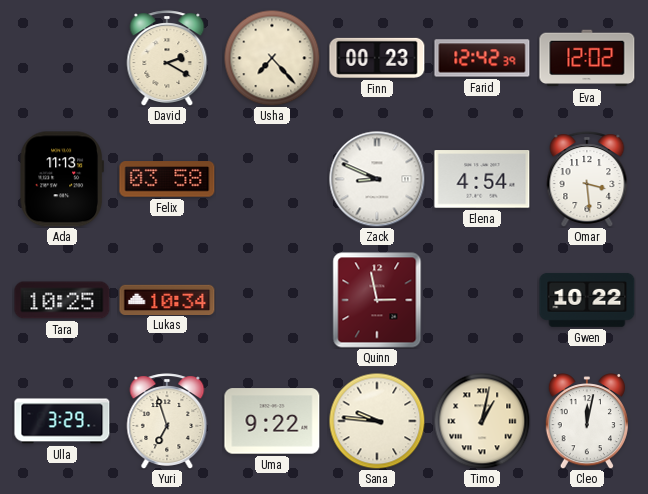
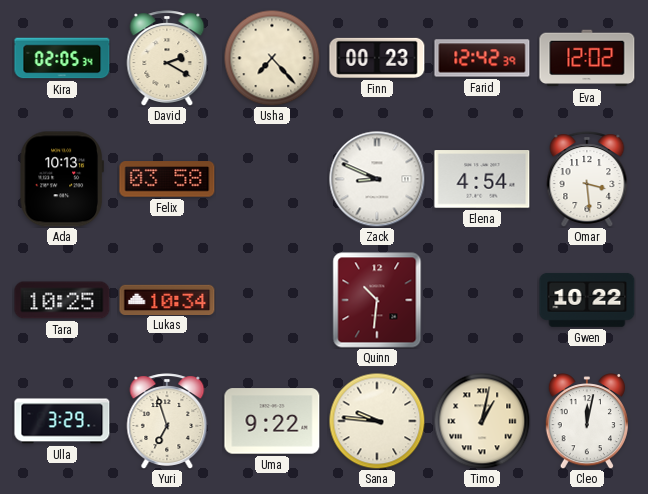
Kira: none -> 02:05
Ada: 11:13 -> 10:13
Quinn: 2:58 -> 10:31
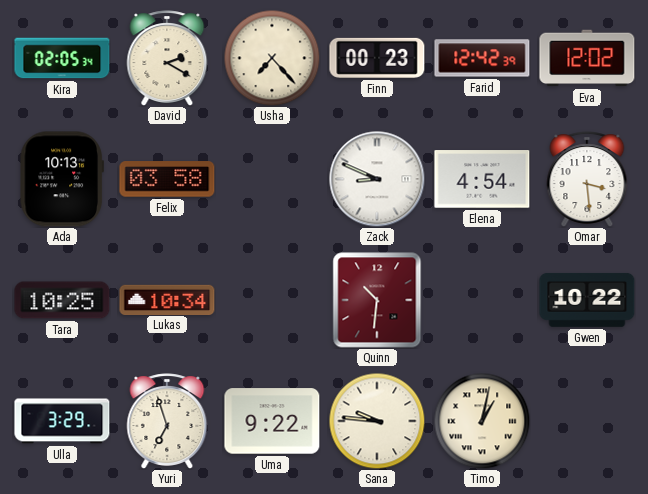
Cleo: 12:02 -> none
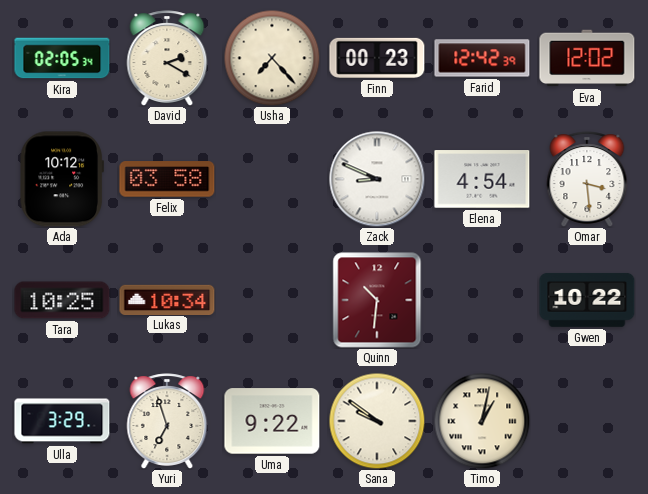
Ada: 10:13 -> 10:12
Sana: 9:46 -> 9:51
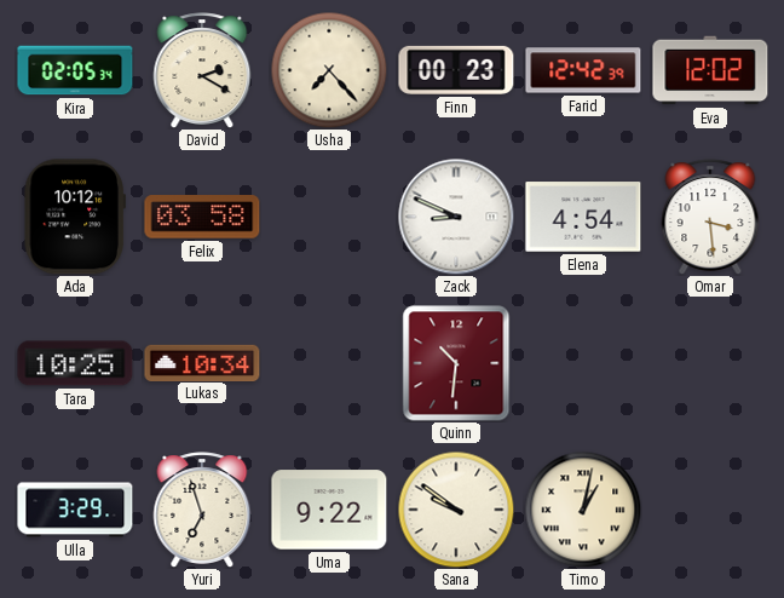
Gwen: 10:22 -> none
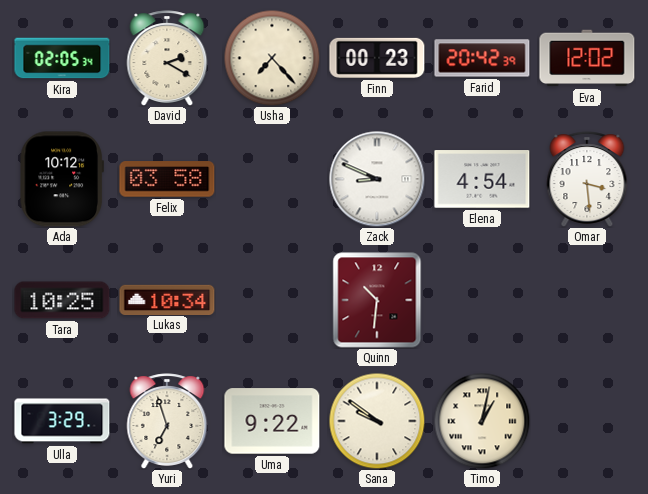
Farid: 12:42 -> 20:42
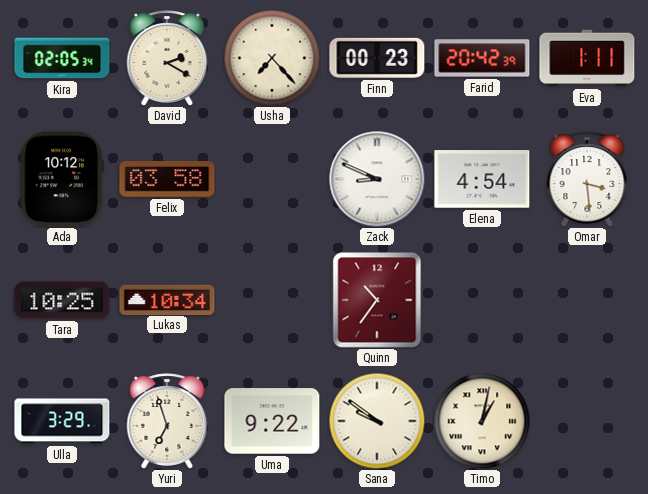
Eva: 12:02 -> 1:11
Quinn: 10:31 -> 10:36
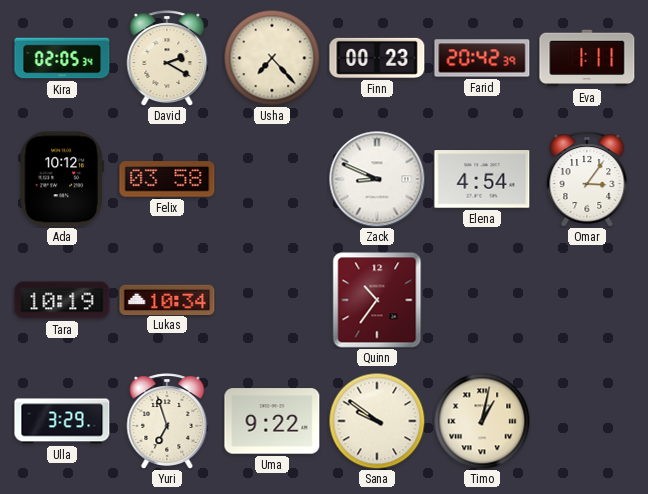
Omar: 3:29 -> 3:06
Tara: 10:25 -> 10:19
